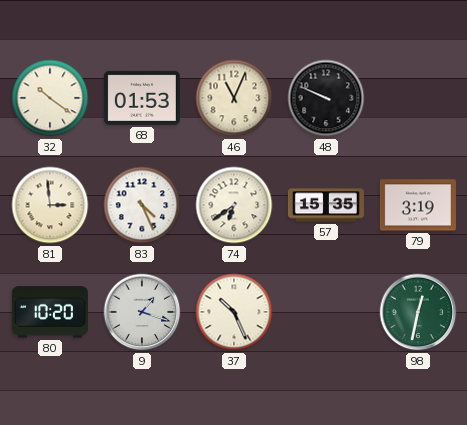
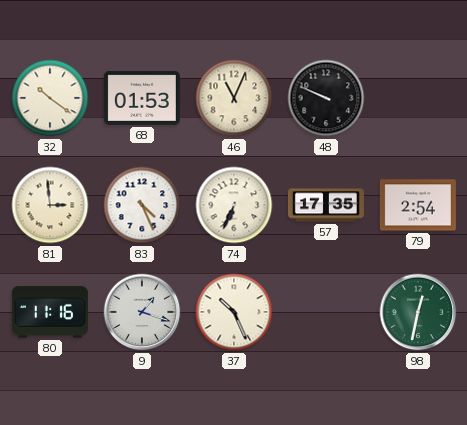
74: 6:39 -> 6:34
57: 15:35 -> 17:35
79: 3:19 -> 2:54
80: 10:20 -> 11:16
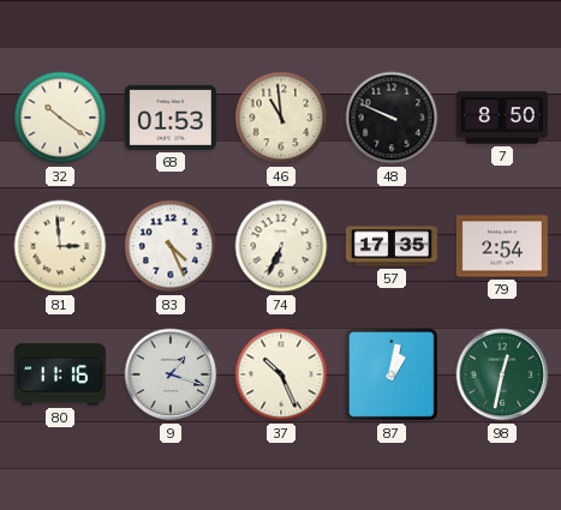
46: 11:04 -> 10:59
7: none -> 8:50
87: none -> 1:02
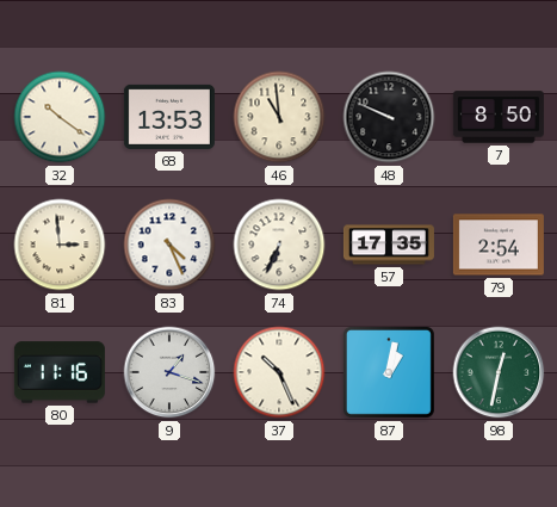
68: 01:53 -> 13:53
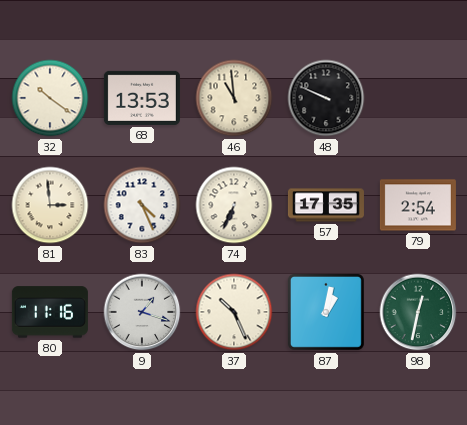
7: 8:50 -> none
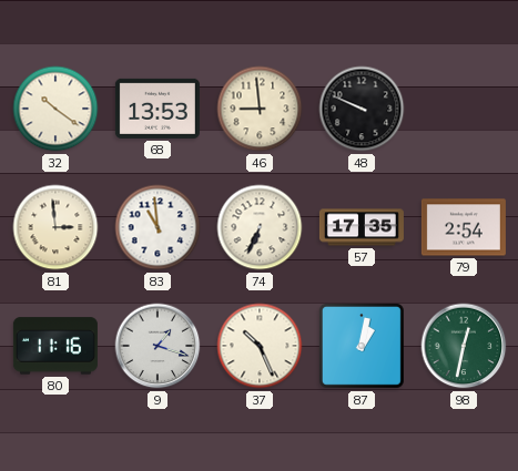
46: 10:59 -> 8:59
83: 4:26 -> 10:59
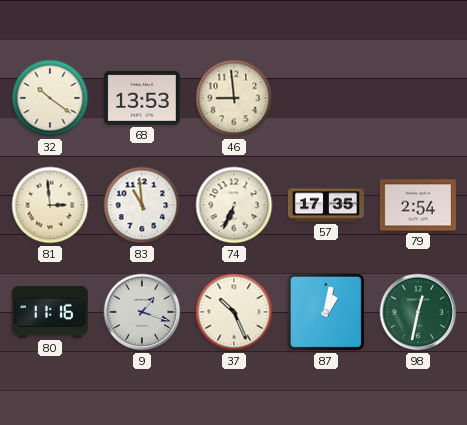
48: 9:49 -> none
